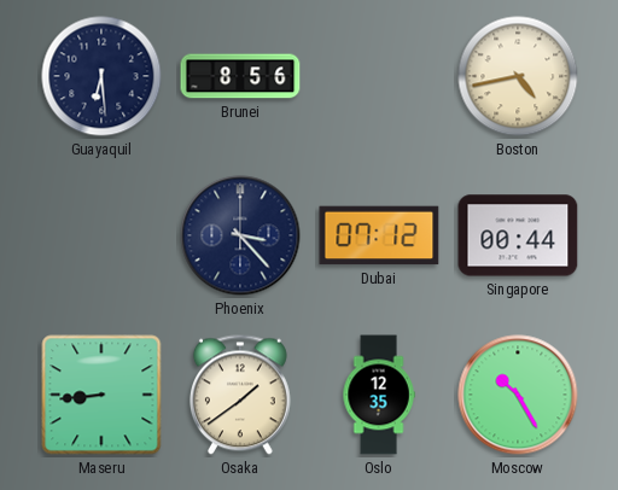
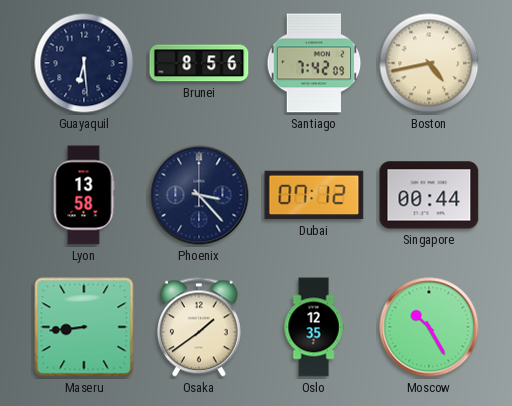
Santiago: none -> 7:42
Lyon: none -> 13:58
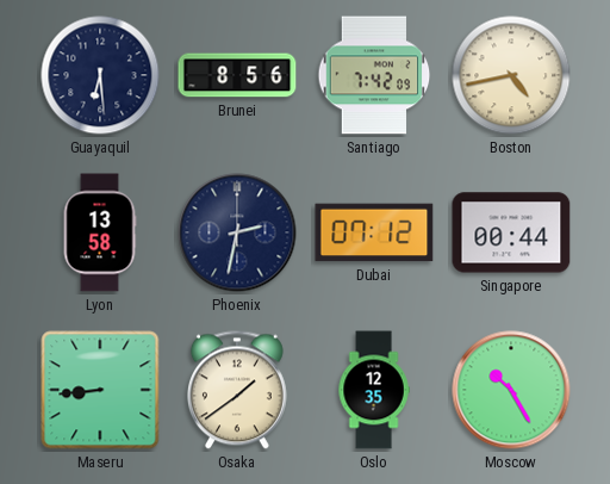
Phoenix: 3:23 -> 2:32
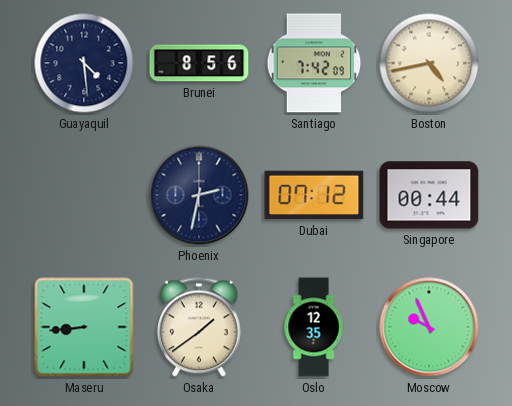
Guayaquil: 6:29 -> 4:29
Lyon: 13:58 -> none
Moscow: 10:25 -> 9:56
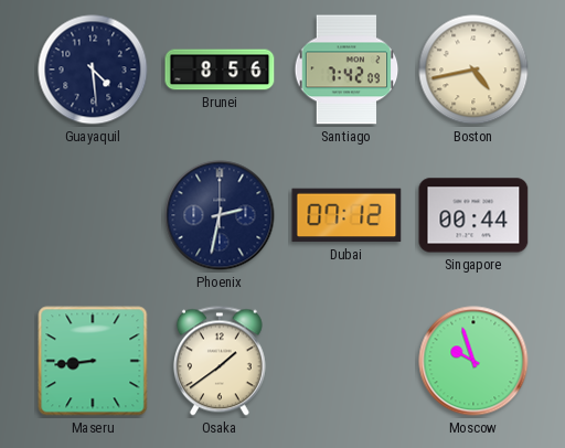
Oslo: 12:35 -> none
Moscow: 9:56 -> 9:57
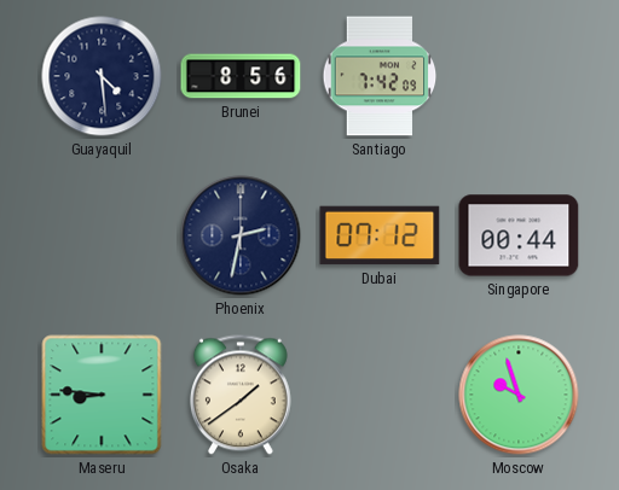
Boston: 4:43 -> none
Maseru: 8:44 -> 8:46
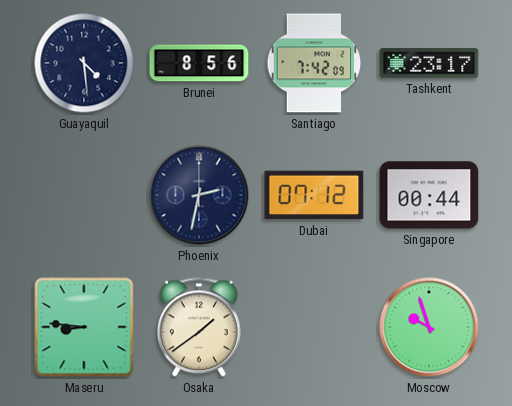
Tashkent: none -> 23:17
